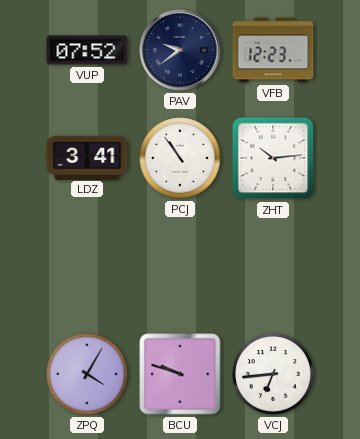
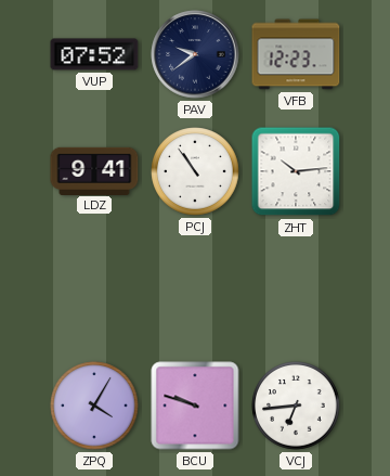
LDZ: 3:41 -> 9:41
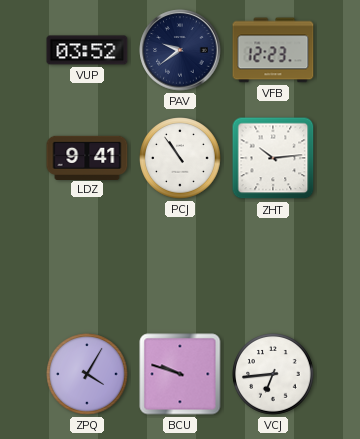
VUP: 07:52 -> 03:52
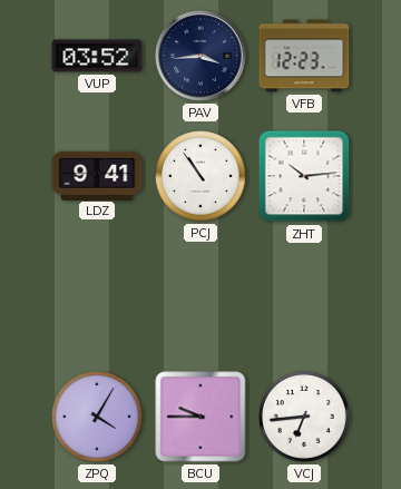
PAV: 9:39 -> 3:44
BCU: 9:48 -> 9:45
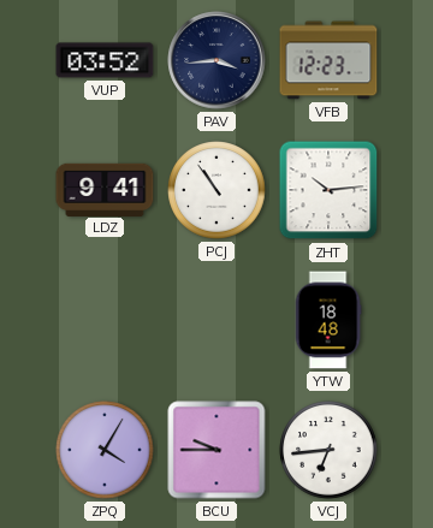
YTW: none -> 18:48
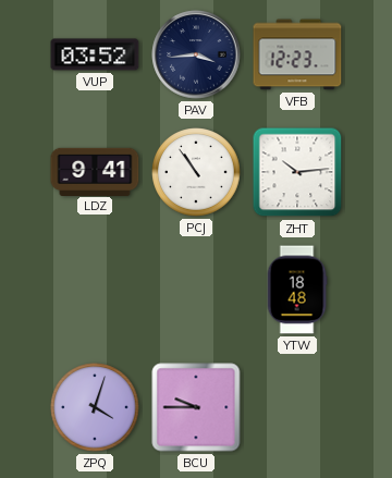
ZPQ: 4:05 -> 4:03
VCJ: 6:44 -> none
